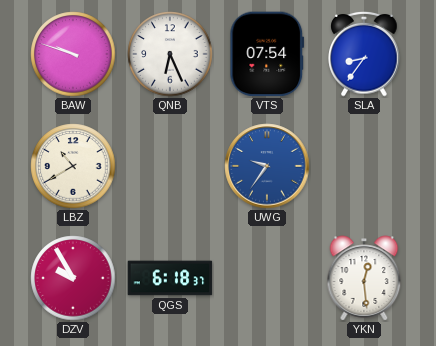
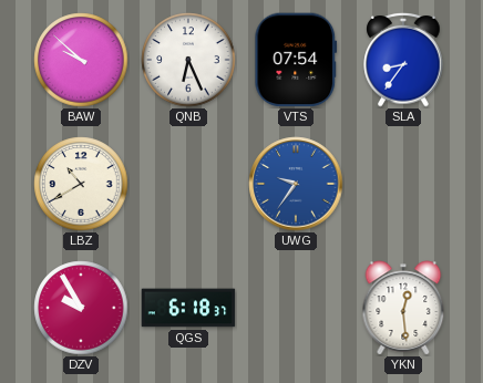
BAW: 9:48 -> 9:52
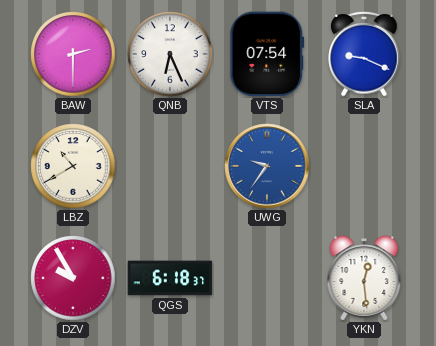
BAW: 9:52 -> 2:30
SLA: 8:36 -> 9:19
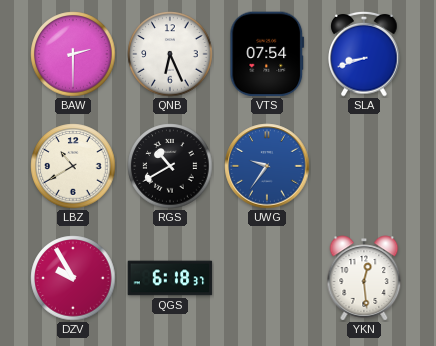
SLA: 9:19 -> 8:42
RGS: none -> 10:40
